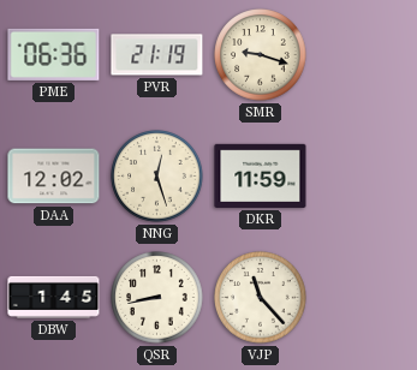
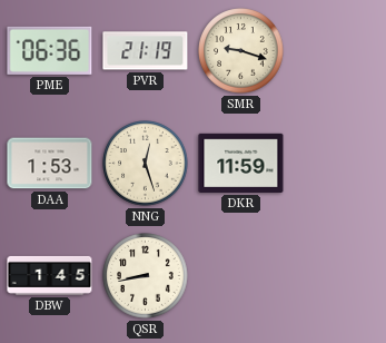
DAA: 12:02 -> 1:53
VJP: 11:23 -> none
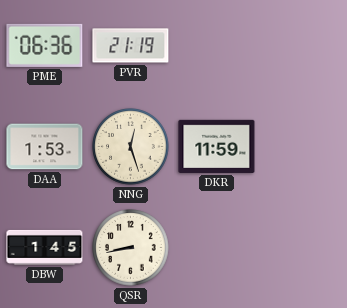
SMR: 9:18 -> none
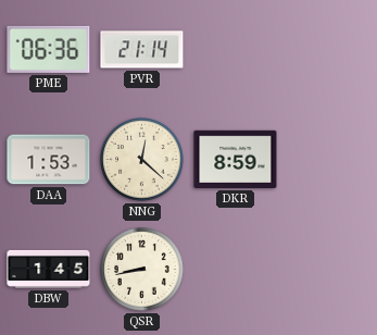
PVR: 21:19 -> 21:14
NNG: 12:27 -> 12:22
DKR: 11:59 -> 8:59
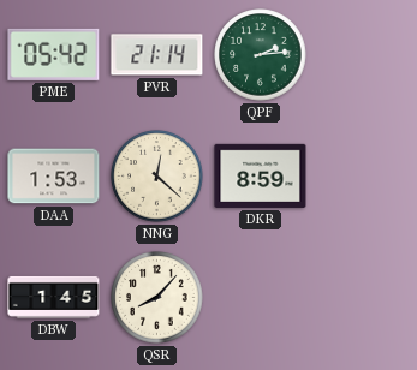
PME: 06:36 -> 05:42
QPF: none -> 2:14
QSR: 8:43 -> 8:07
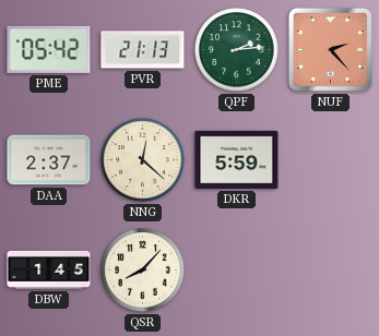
PVR: 21:14 -> 21:13
NUF: none -> 2:23
DAA: 1:53 -> 2:37
DKR: 8:59 -> 5:59
